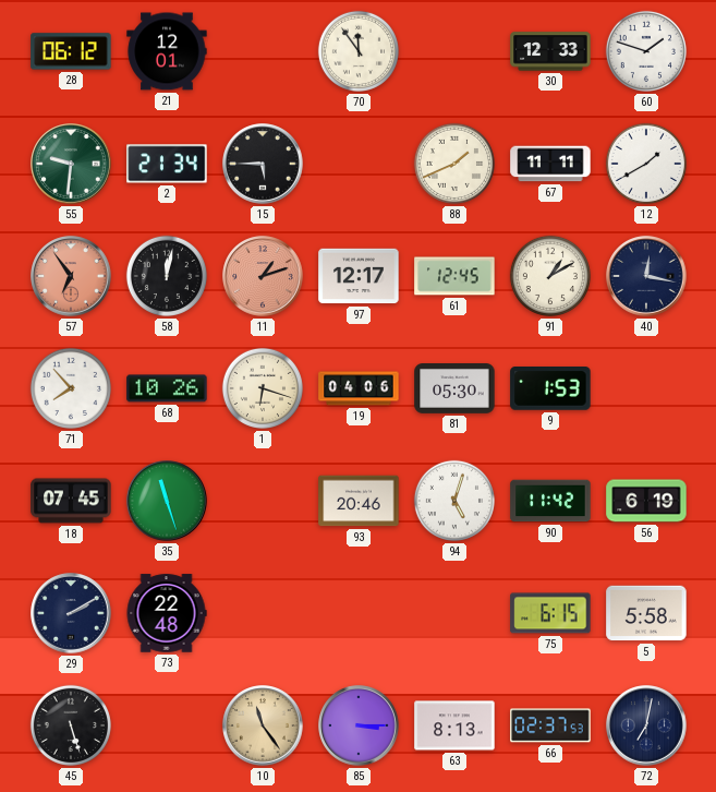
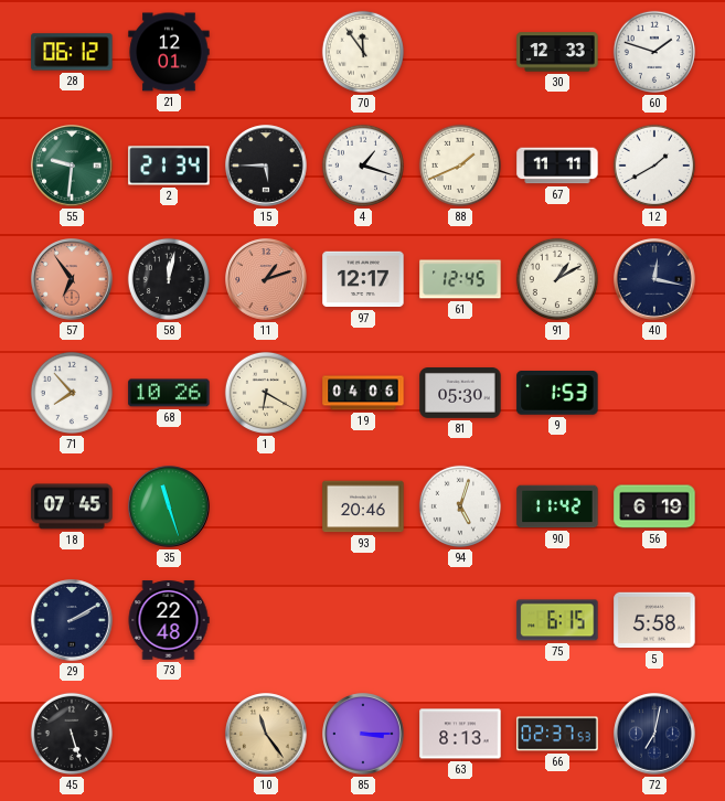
4: none -> 1:18
1: 6:18 -> 6:20
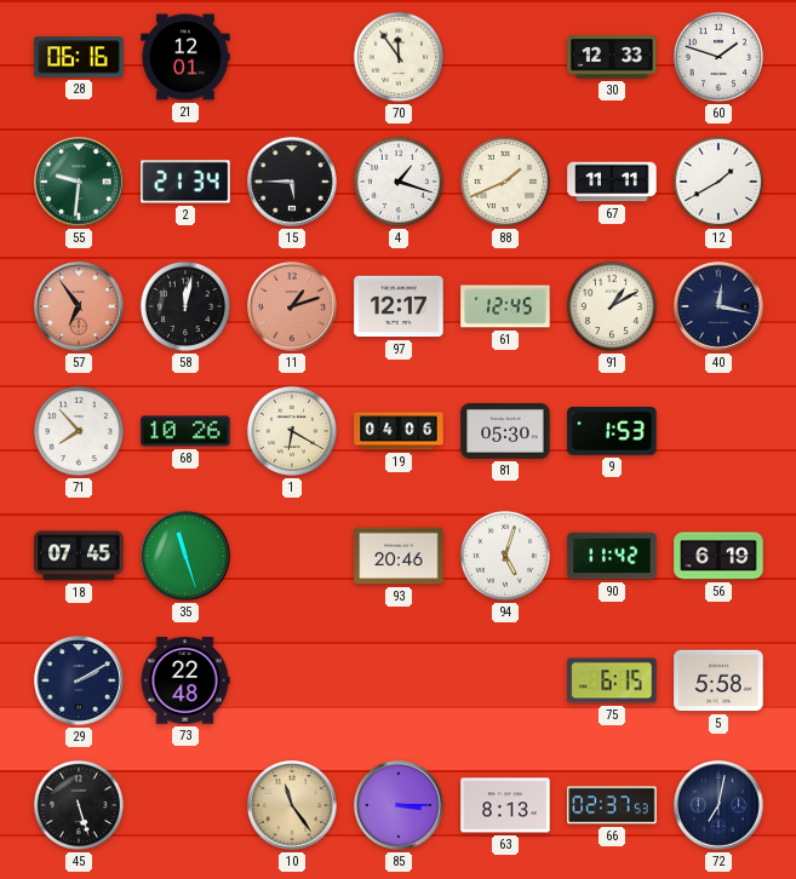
28: 06:12 -> 06:16
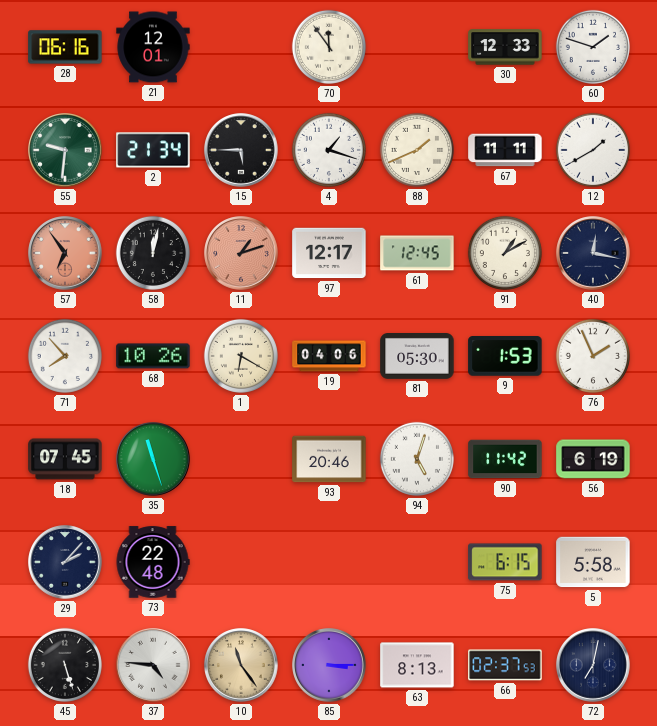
76: none -> 1:56
29: 2:10 -> 2:07
37: none -> 4:46
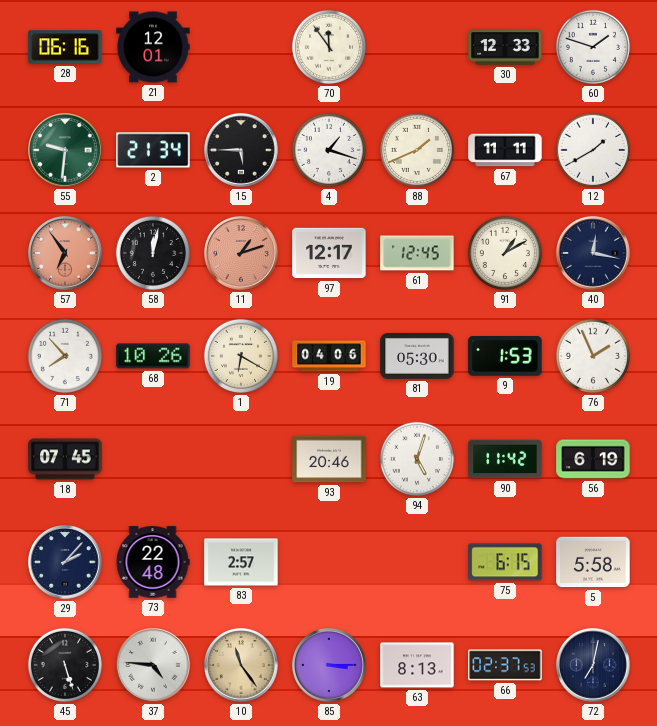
35: 11:27 -> none
83: none -> 2:57
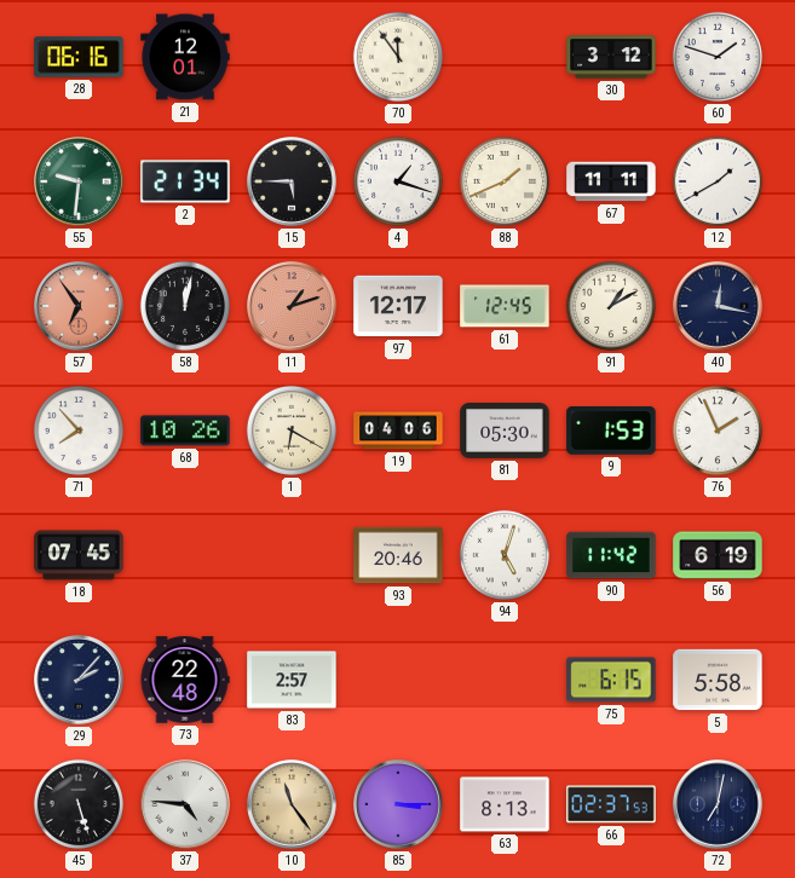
30: 12:33 -> 3:12
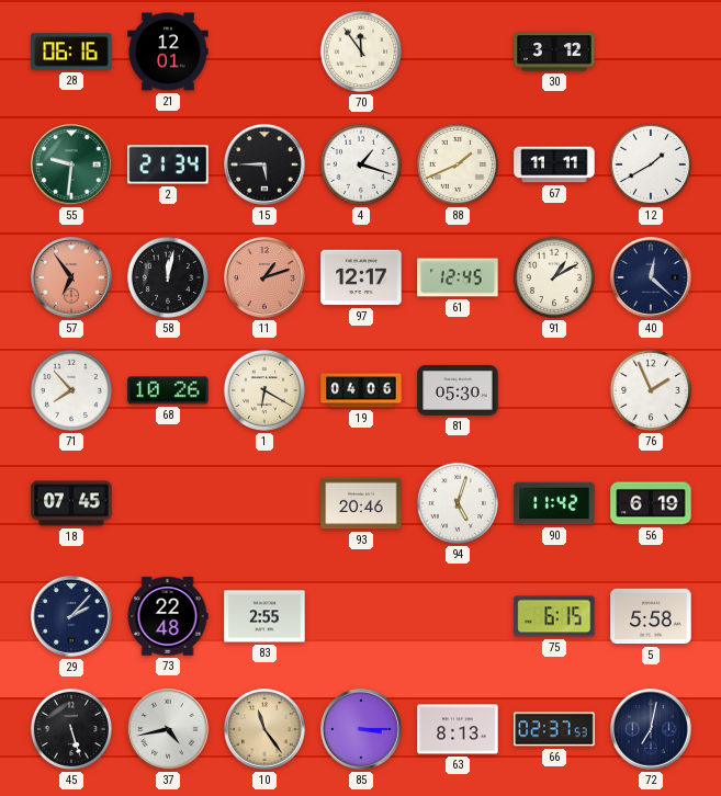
60: 1:48 -> none
40: 12:17 -> 12:22
9: 1:53 -> none
83: 2:57 -> 2:55
37: 4:46 -> 4:43
